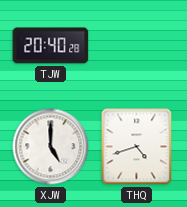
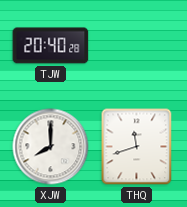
XJW: 5:00 -> 8:00
THQ: 4:42 -> 11:42
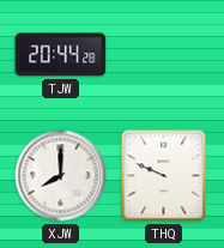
TJW: 20:40 -> 20:44
THQ: 11:42 -> 9:49
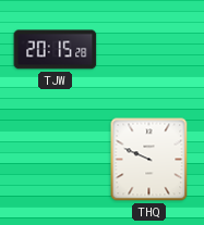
TJW: 20:44 -> 20:15
XJW: 8:00 -> none
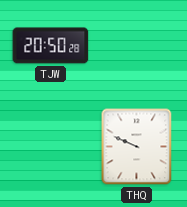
TJW: 20:15 -> 20:50
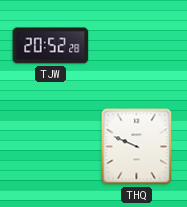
TJW: 20:50 -> 20:52
